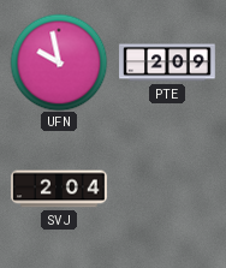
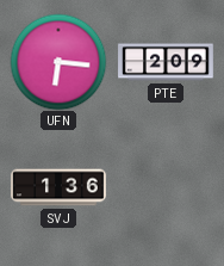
UFN: 9:58 -> 6:16
SVJ: 2:04 -> 1:36
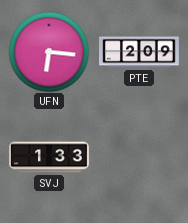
SVJ: 1:36 -> 1:33
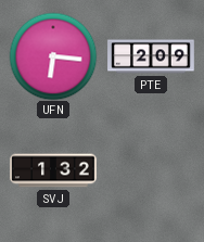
SVJ: 1:33 -> 1:32
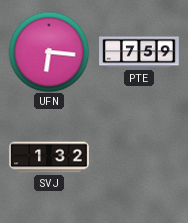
PTE: 2:09 -> 7:59
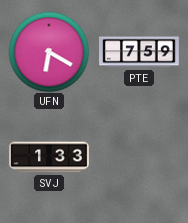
UFN: 6:16 -> 6:20
SVJ: 1:32 -> 1:33
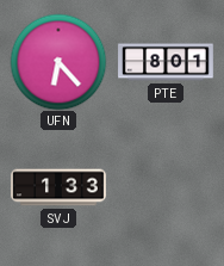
UFN: 6:20 -> 6:23
PTE: 7:59 -> 8:01
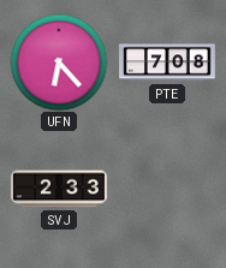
PTE: 8:01 -> 7:08
SVJ: 1:33 -> 2:33
